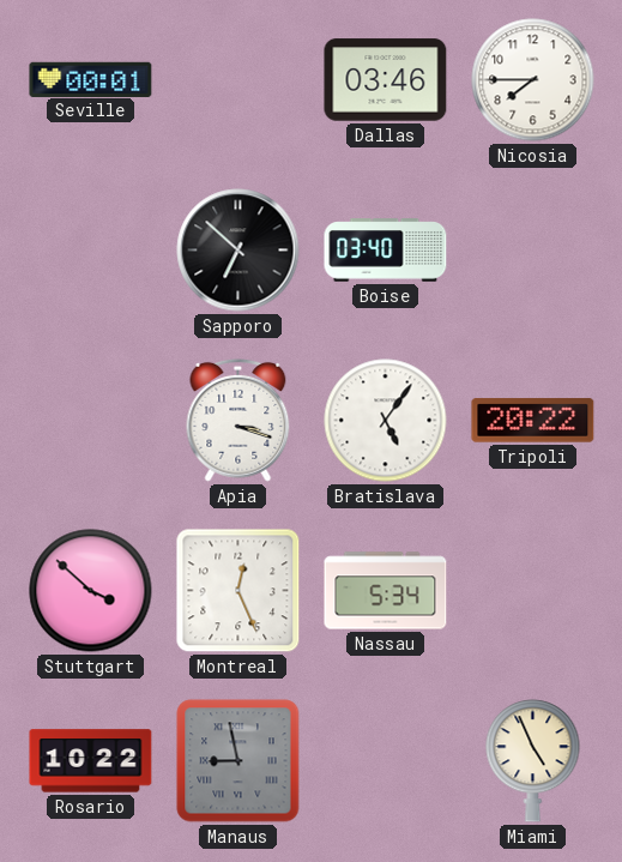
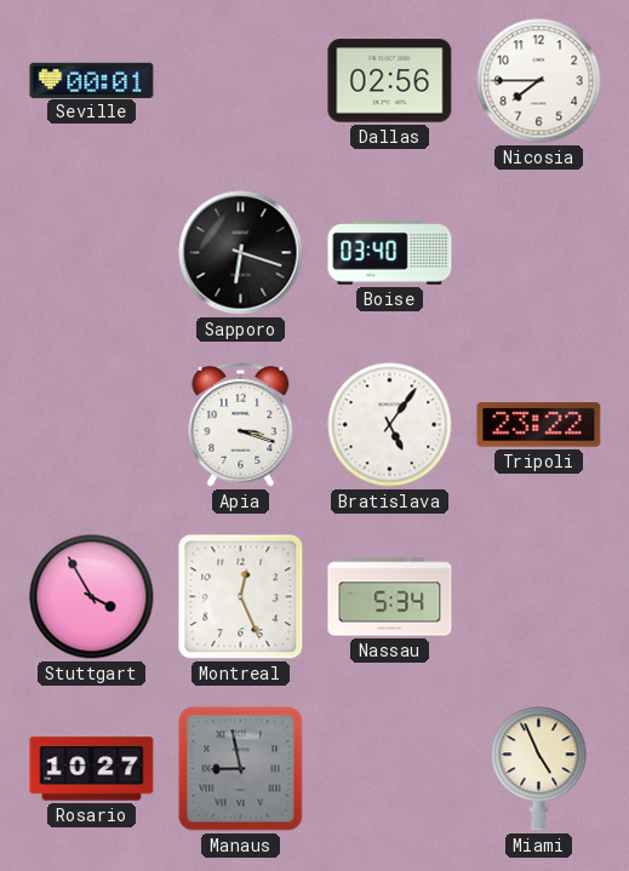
Dallas: 03:46 -> 02:56
Sapporo: 6:52 -> 6:18
Tripoli: 20:22 -> 23:22
Stuttgart: 3:52 -> 3:55
Rosario: 10:22 -> 10:27
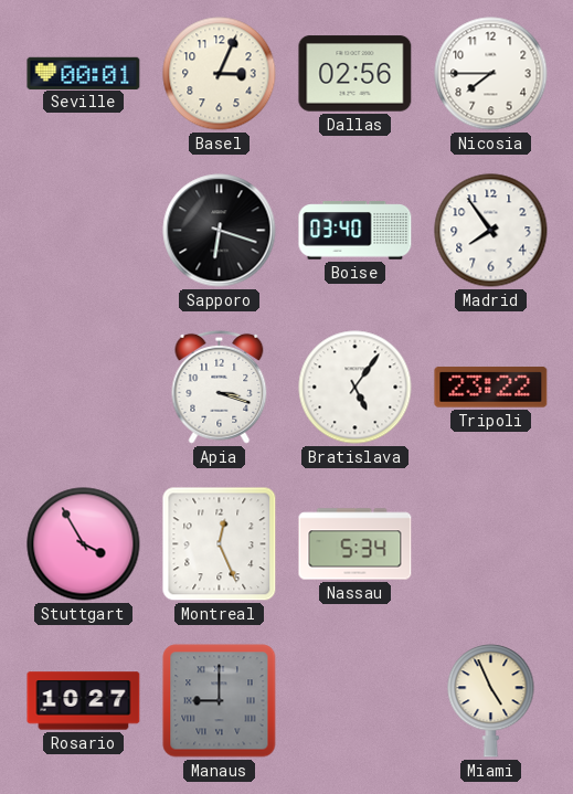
Basel: none -> 3:04
Madrid: none -> 7:54
Manaus: 8:58 -> 9:00
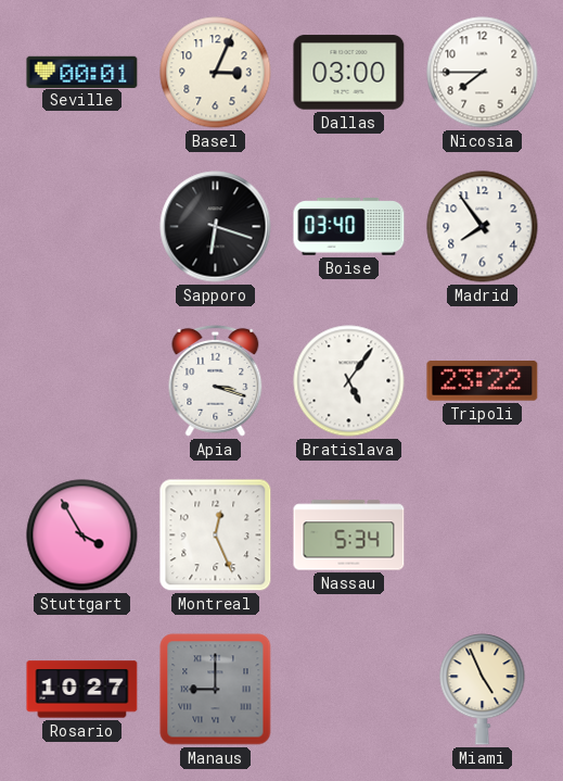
Dallas: 02:56 -> 03:00
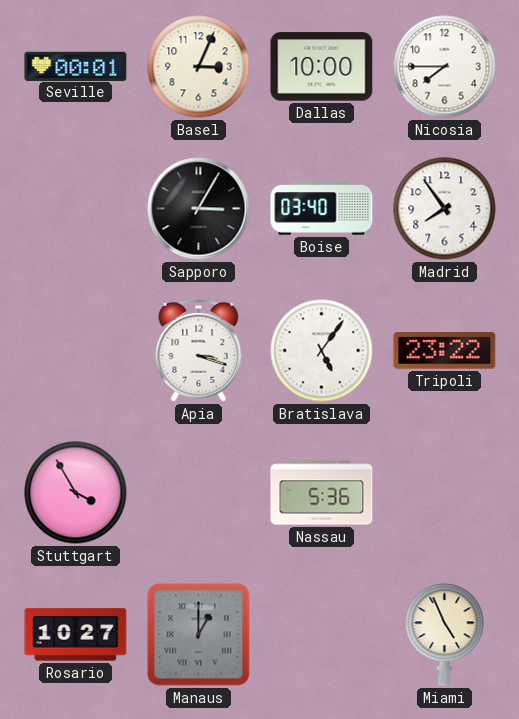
Dallas: 03:00 -> 10:00
Sapporo: 6:18 -> 3:05
Montreal: 12:26 -> none
Nassau: 5:34 -> 5:36
Manaus: 9:00 -> 1:00
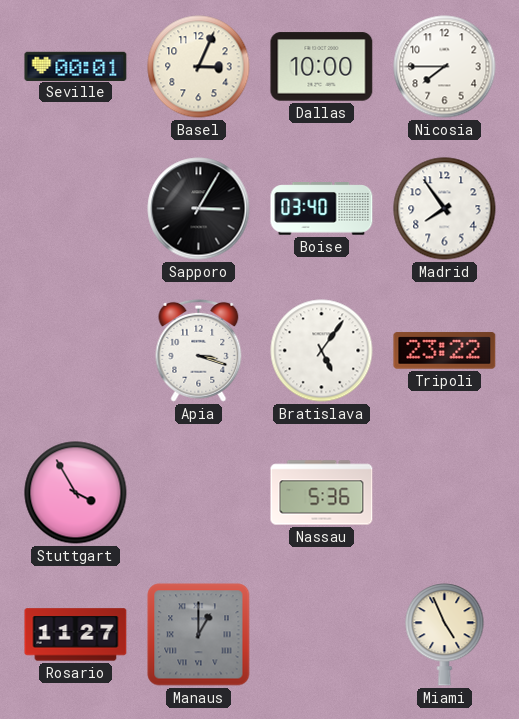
Rosario: 10:27 -> 11:27
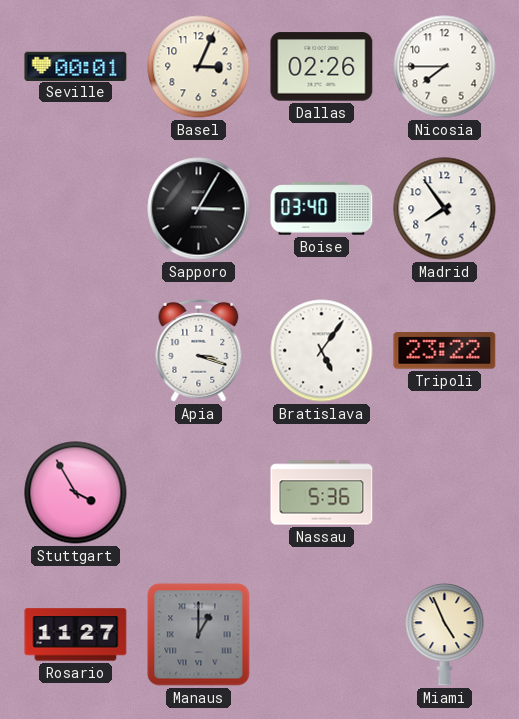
Dallas: 10:00 -> 02:26
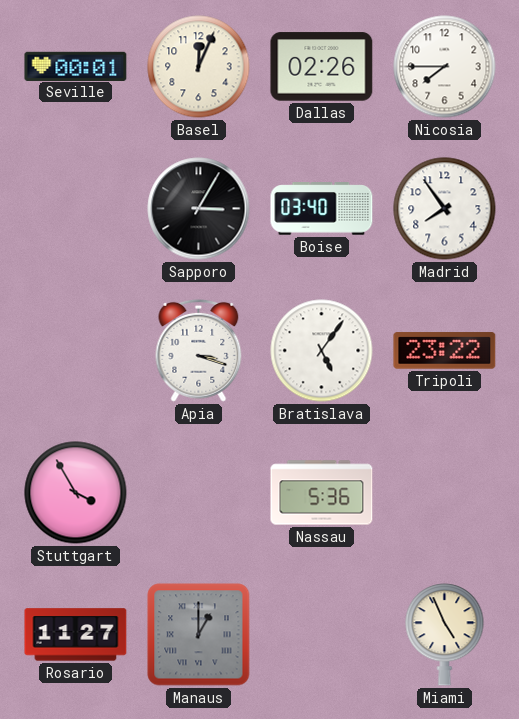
Basel: 3:04 -> 12:04
